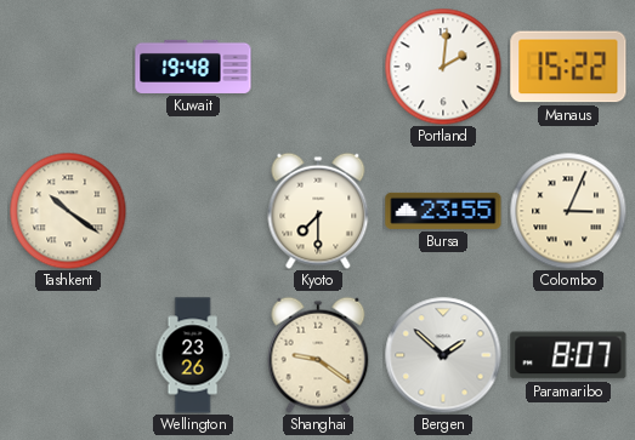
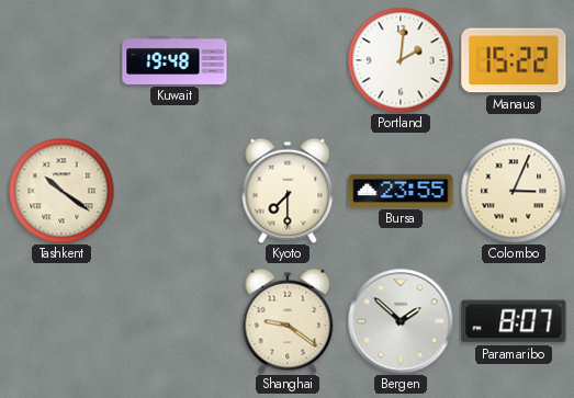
Wellington: 23:26 -> none
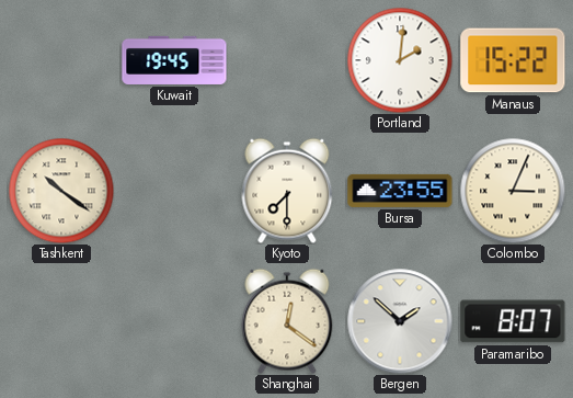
Kuwait: 19:48 -> 19:45
Shanghai: 9:21 -> 12:21
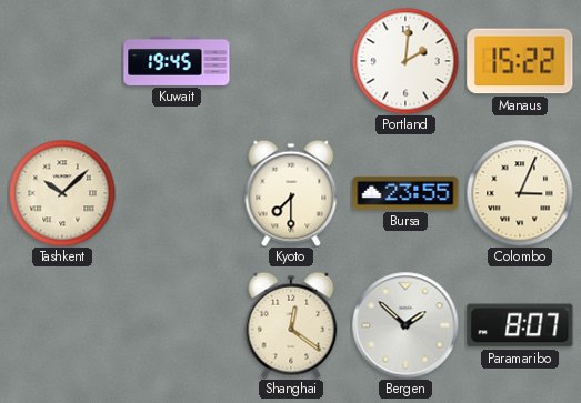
Tashkent: 10:21 -> 10:08
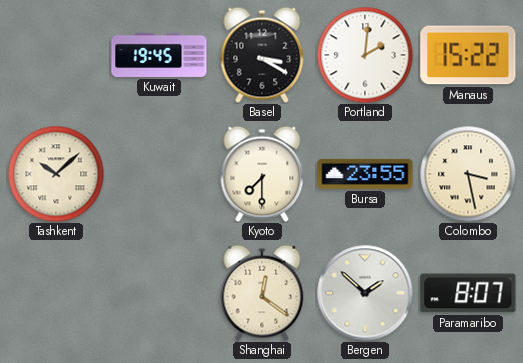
Basel: none -> 3:20
Colombo: 3:04 -> 3:28
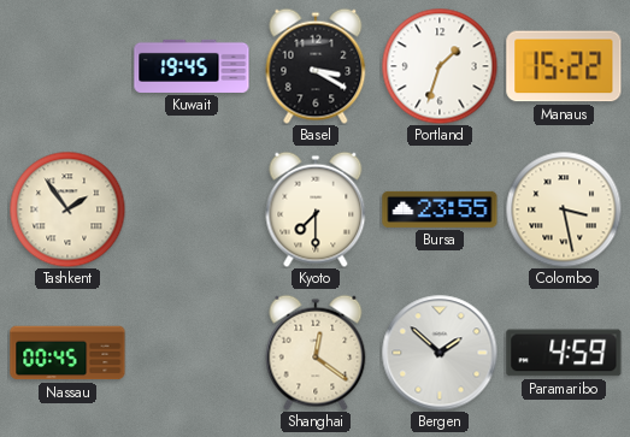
Portland: 2:01 -> 1:33
Tashkent: 10:08 -> 1:54
Nassau: none -> 00:45
Paramaribo: 8:07 -> 4:59
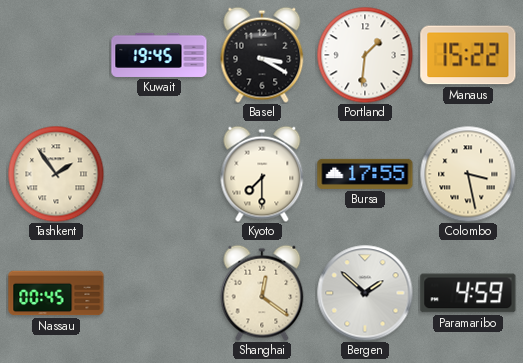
Portland: 1:33 -> 1:31
Bursa: 23:55 -> 17:55
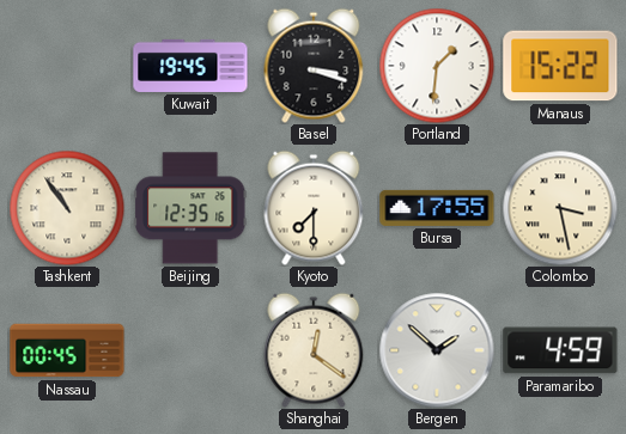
Basel: 3:20 -> 3:18
Tashkent: 1:54 -> 10:54
Beijing: none -> 12:35
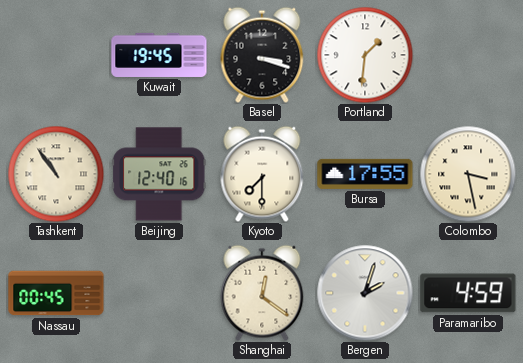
Manaus: 15:22 -> none
Beijing: 12:35 -> 12:40
Bergen: 1:52 -> 2:03
